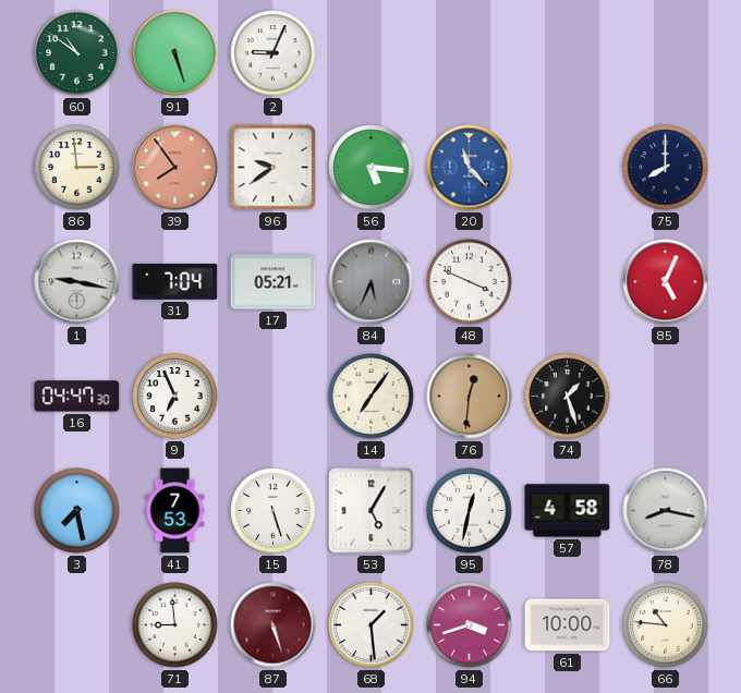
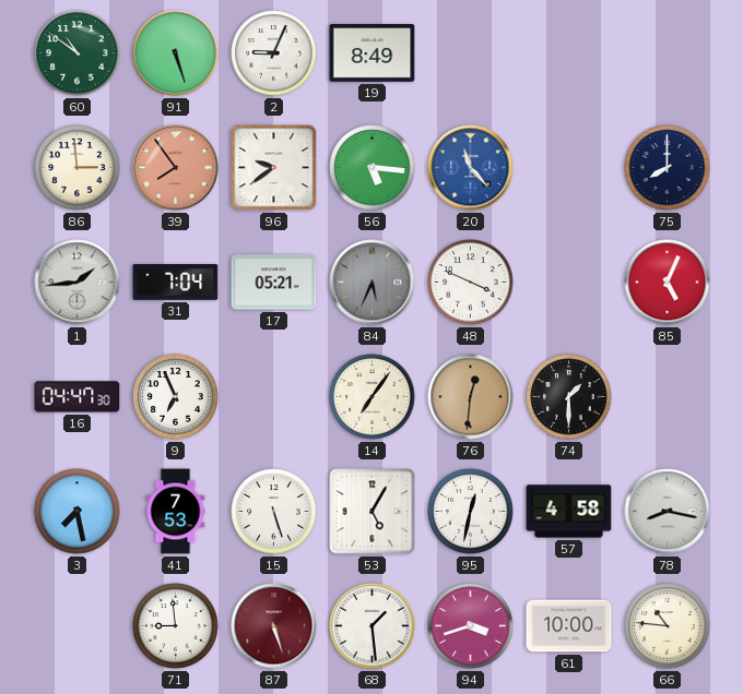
19: none -> 8:49
1: 9:17 -> 1:44
74: 1:27 -> 1:30
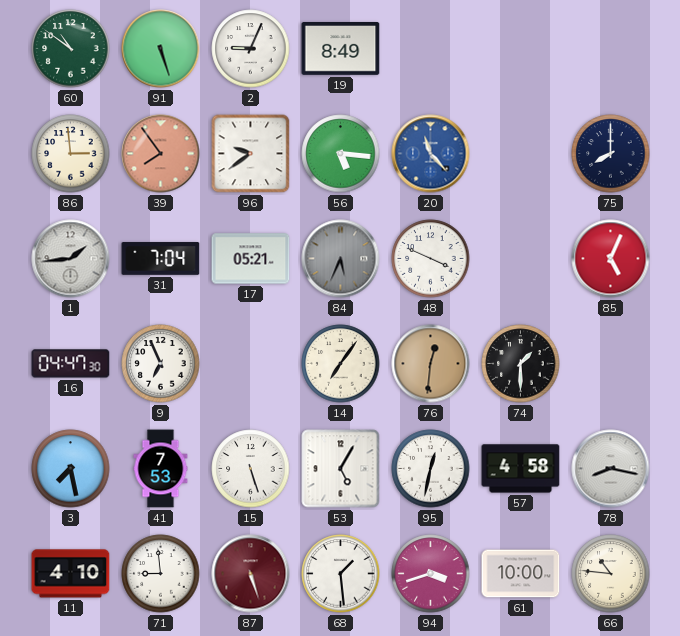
11: none -> 4:10
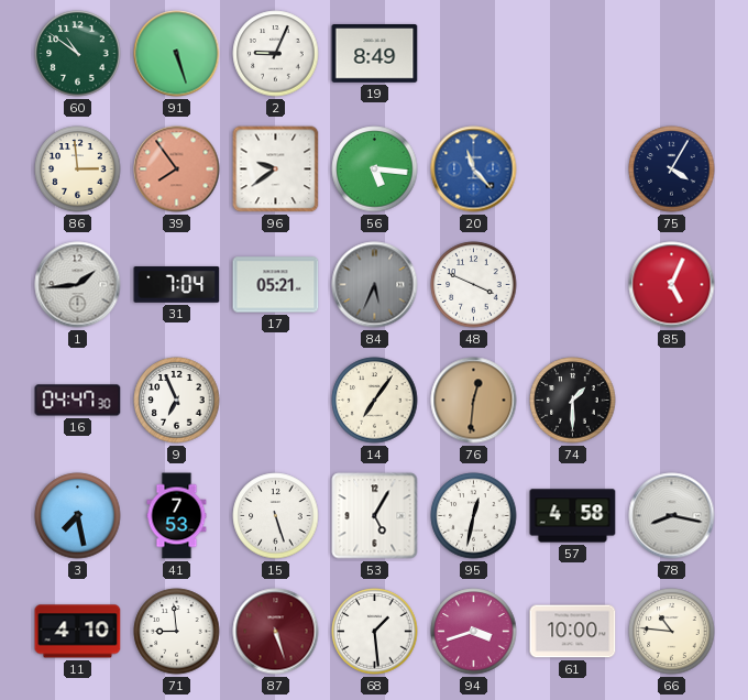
75: 8:00 -> 4:05
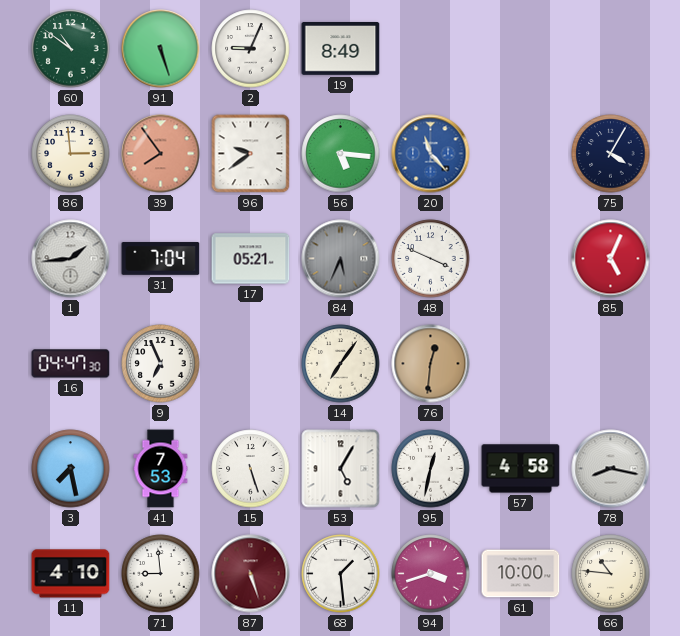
74: 1:30 -> none
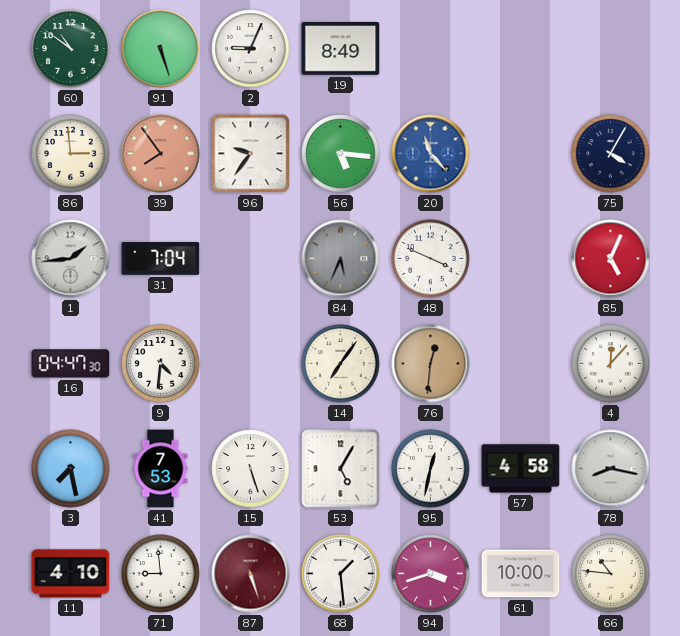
96: 9:39 -> 9:36
17: 05:21 -> none
9: 6:56 -> 4:31
4: none -> 12:07
